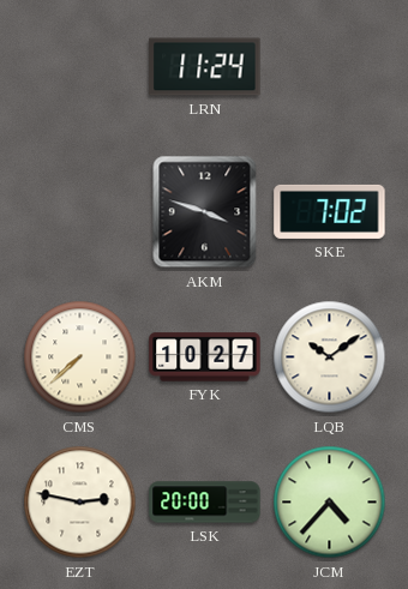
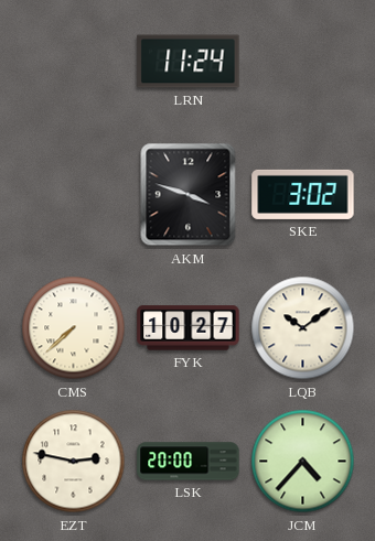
SKE: 7:02 -> 3:02
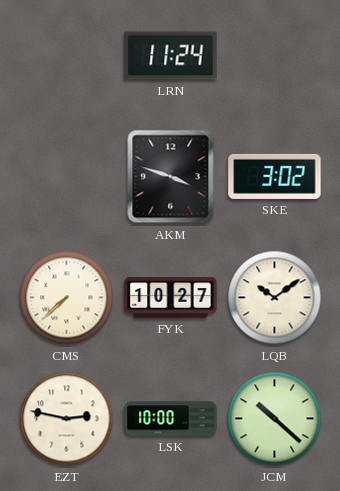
LSK: 20:00 -> 10:00
JCM: 4:37 -> 10:22
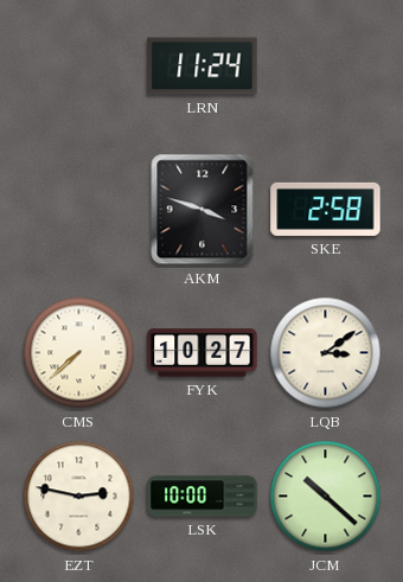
SKE: 3:02 -> 2:58
LQB: 10:09 -> 3:09
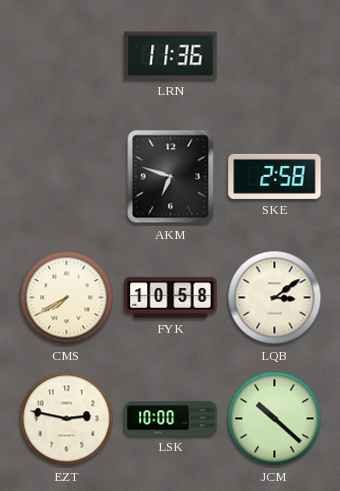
LRN: 11:24 -> 11:36
AKM: 3:48 -> 6:48
CMS: 7:38 -> 7:40
FYK: 10:27 -> 10:58
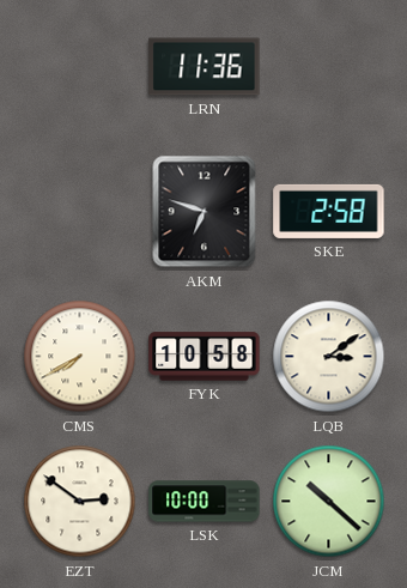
EZT: 2:47 -> 2:51
